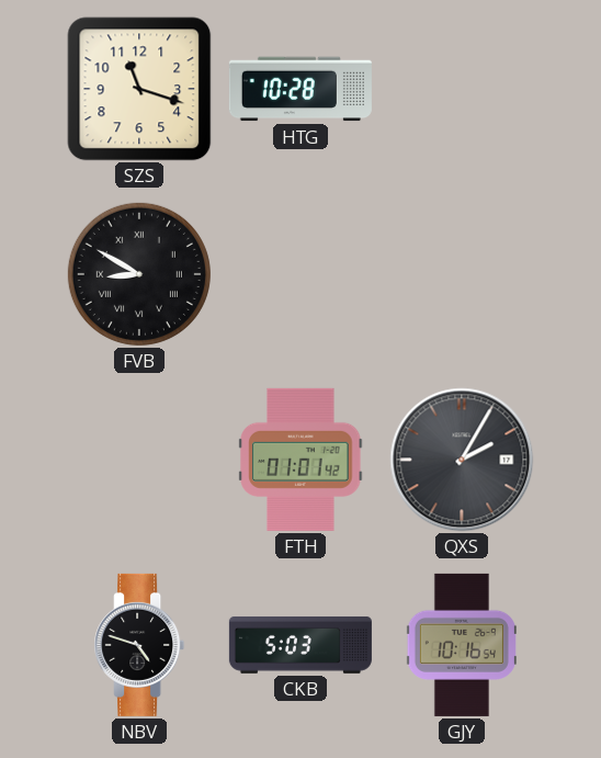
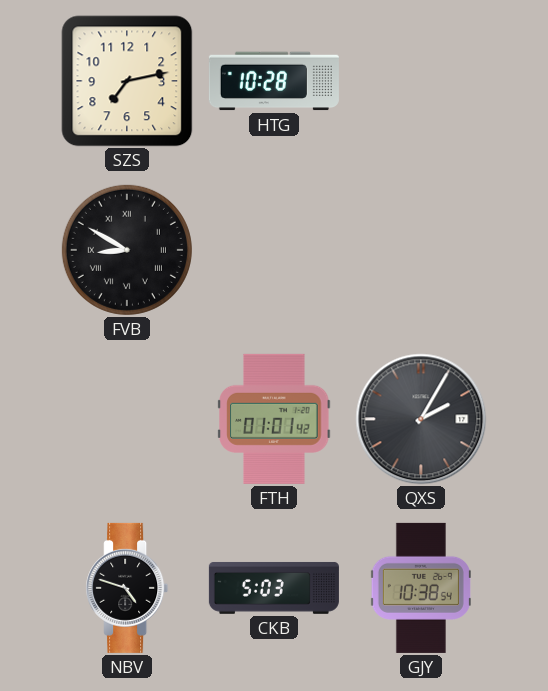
SZS: 11:18 -> 7:13
GJY: 10:16 -> 10:38
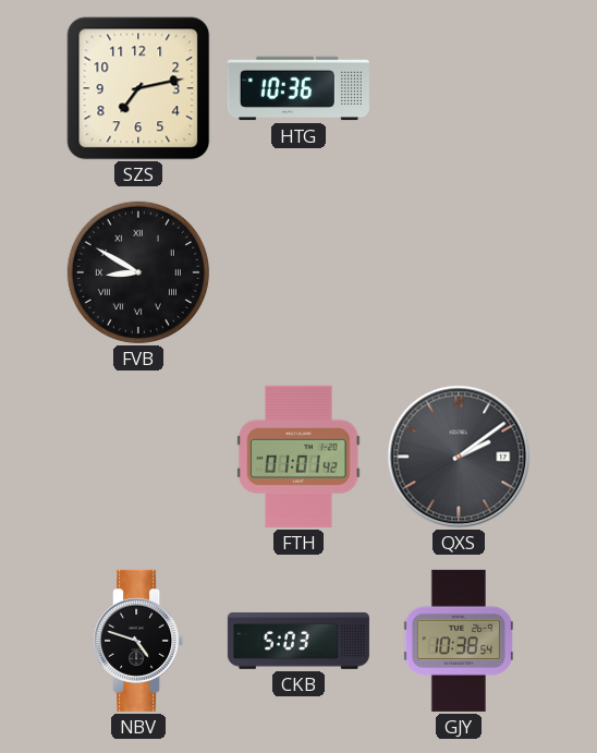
HTG: 10:28 -> 10:36
QXS: 2:05 -> 2:09
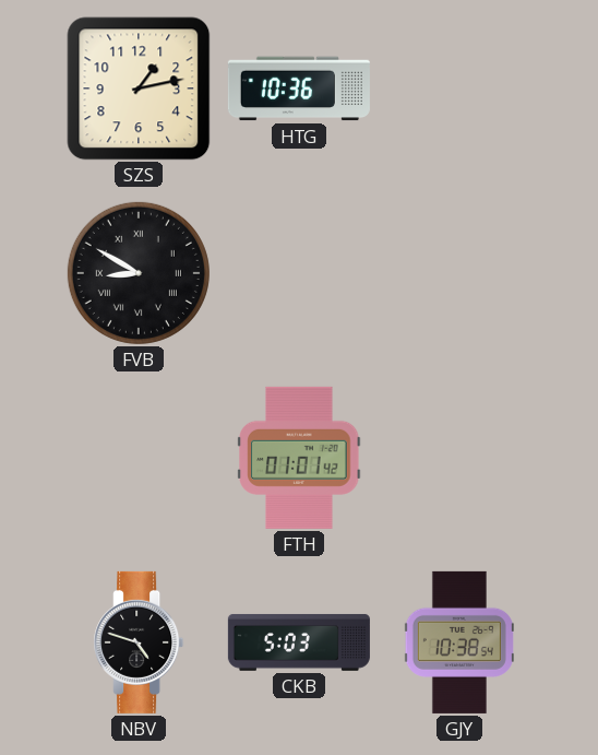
SZS: 7:13 -> 1:13
QXS: 2:09 -> none
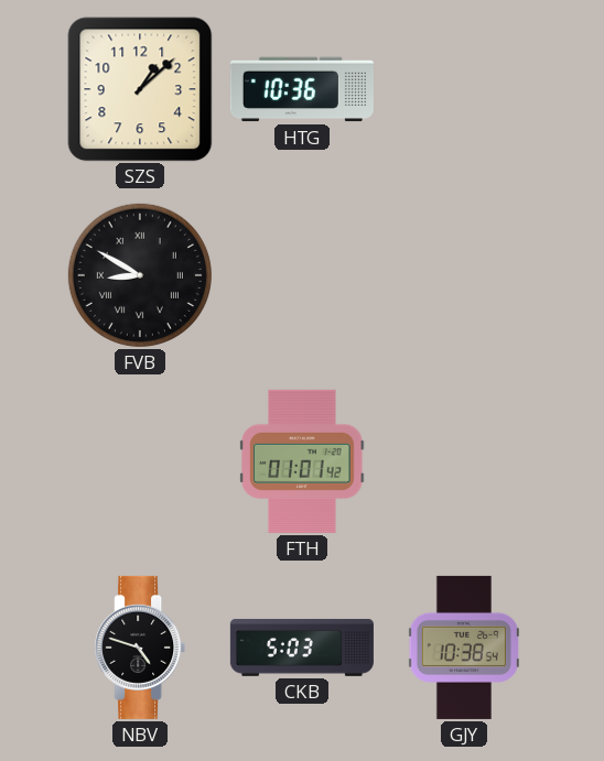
SZS: 1:13 -> 1:08
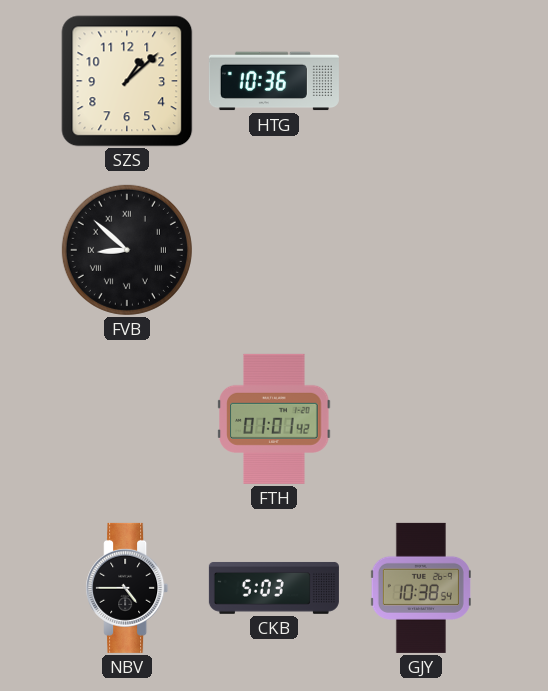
FVB: 8:50 -> 8:52
NBV: 4:48 -> 4:45
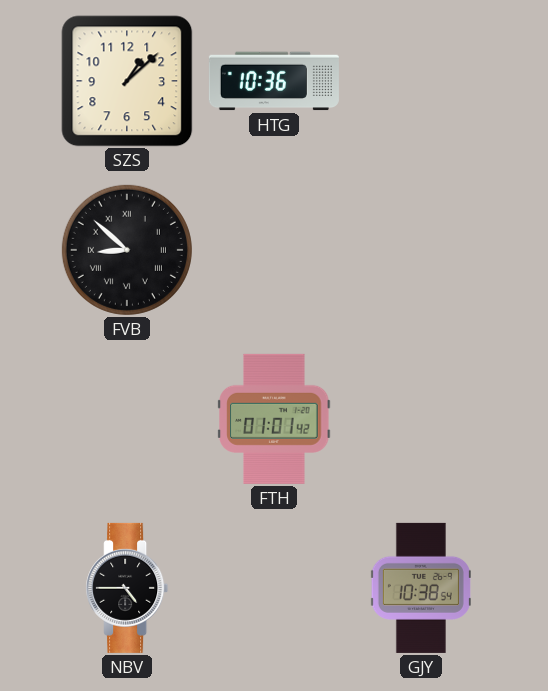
CKB: 5:03 -> none
